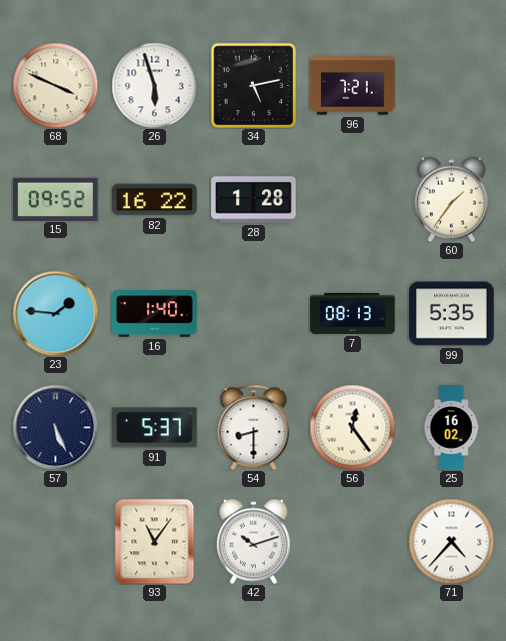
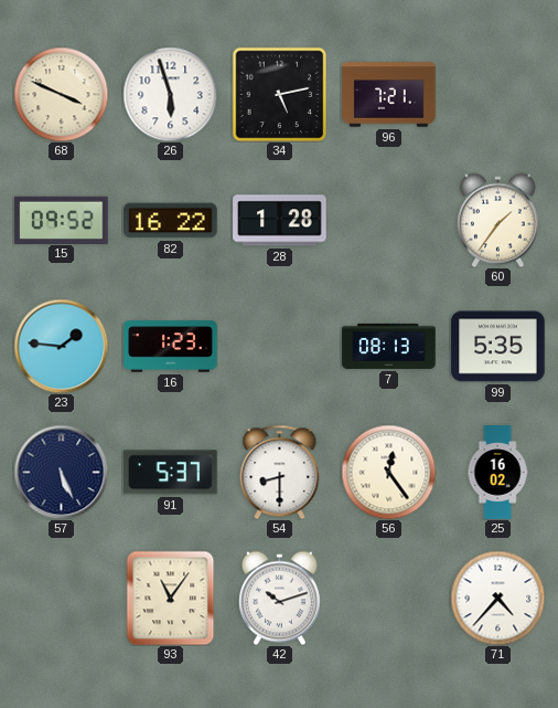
16: 1:40 -> 1:23
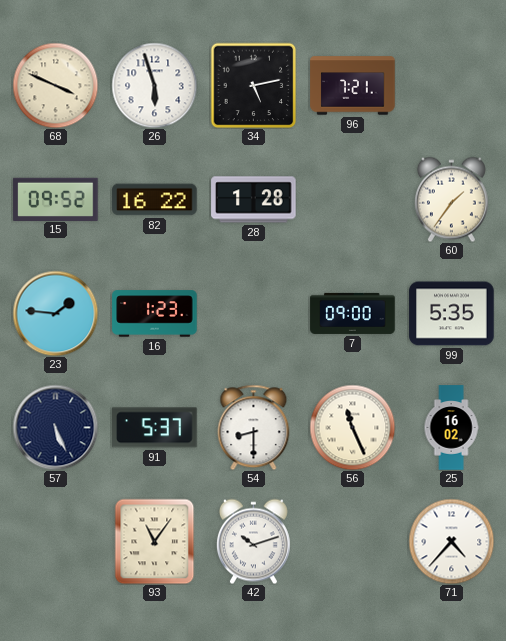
7: 08:13 -> 09:00
56: 12:24 -> 11:26
